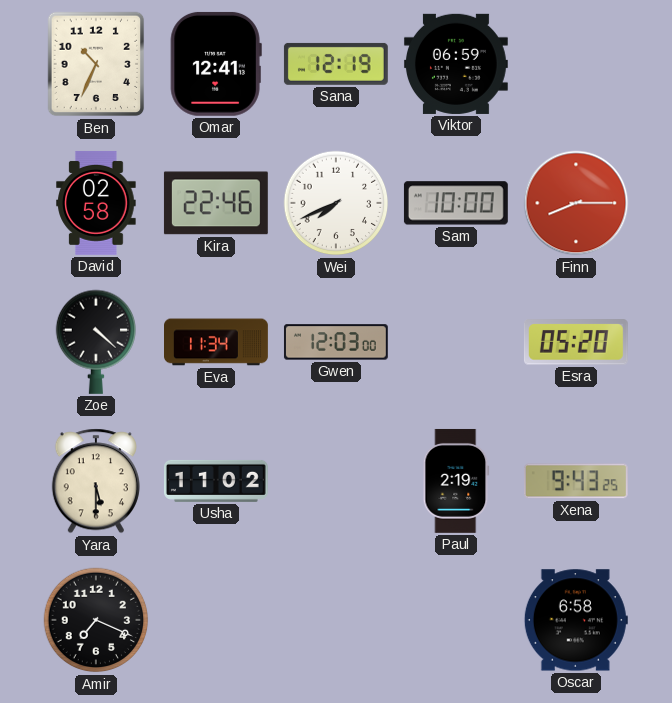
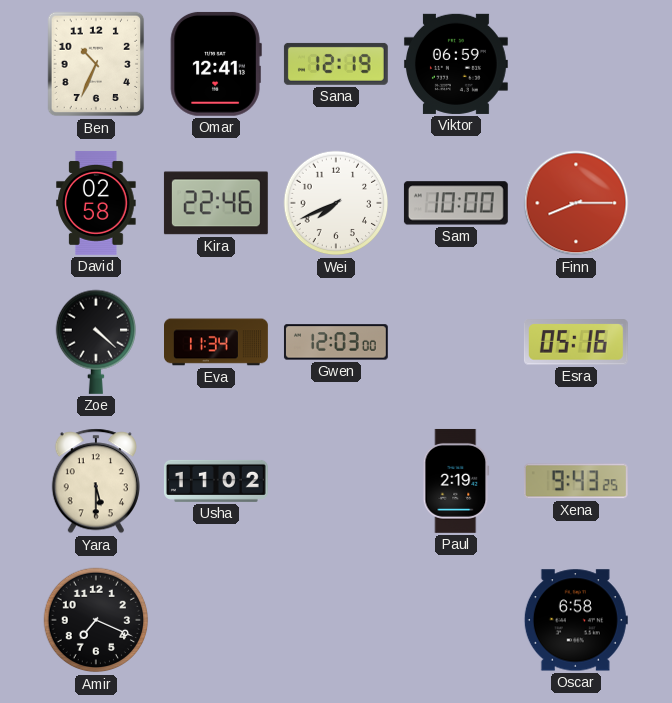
Esra: 05:20 -> 05:16
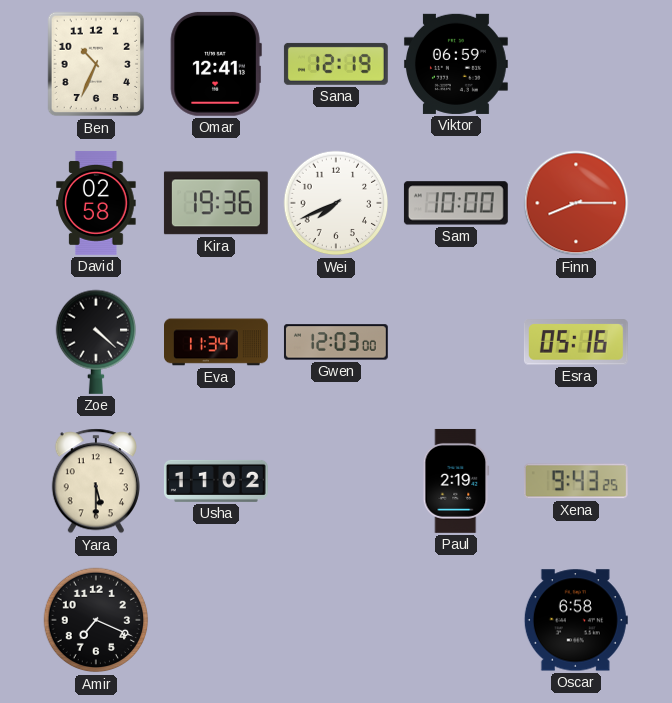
Kira: 22:46 -> 19:36
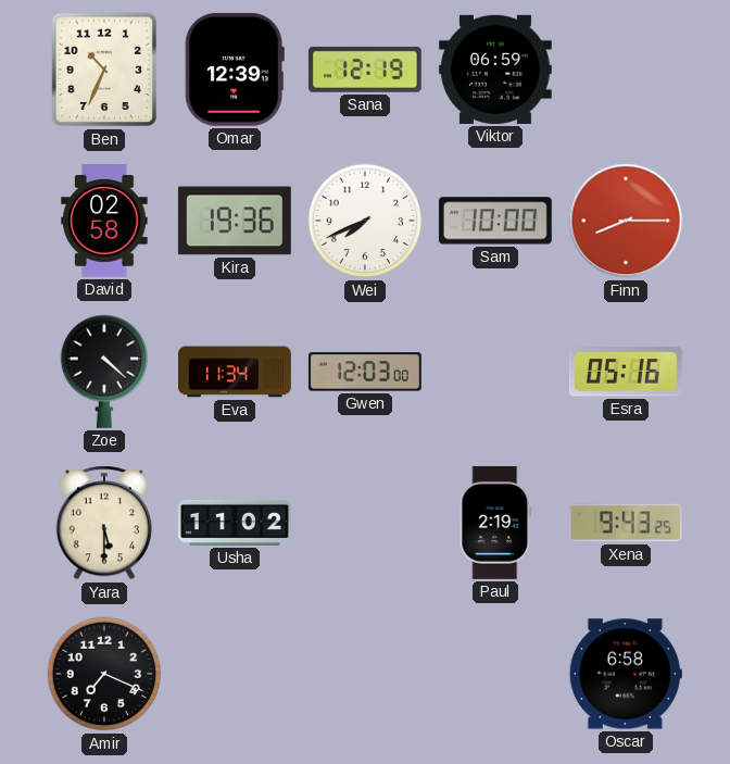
Omar: 12:41 -> 12:39
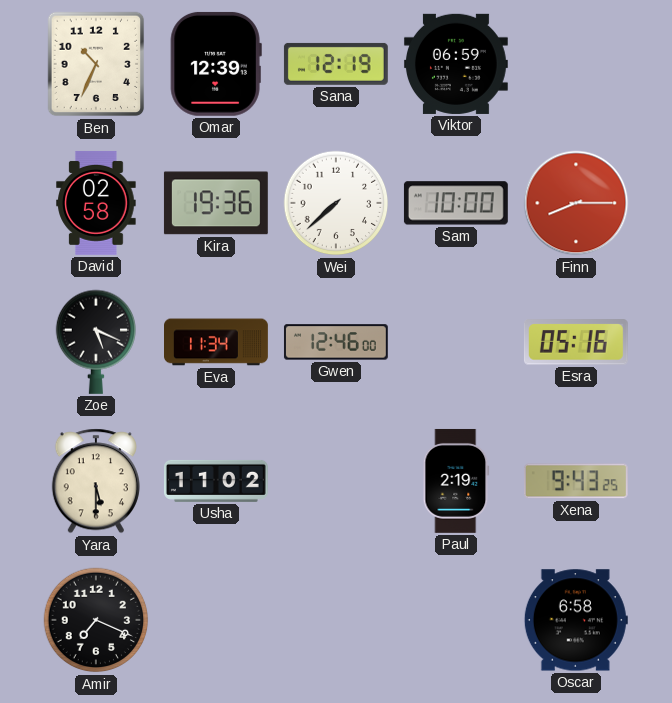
Wei: 7:41 -> 7:38
Zoe: 4:22 -> 5:19
Gwen: 12:03 -> 12:46
